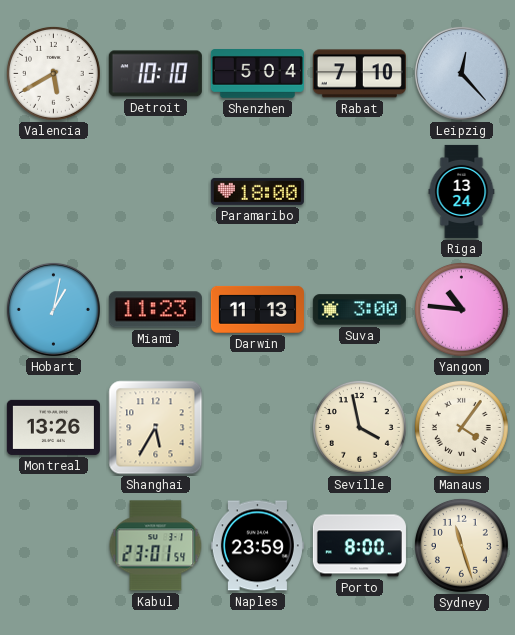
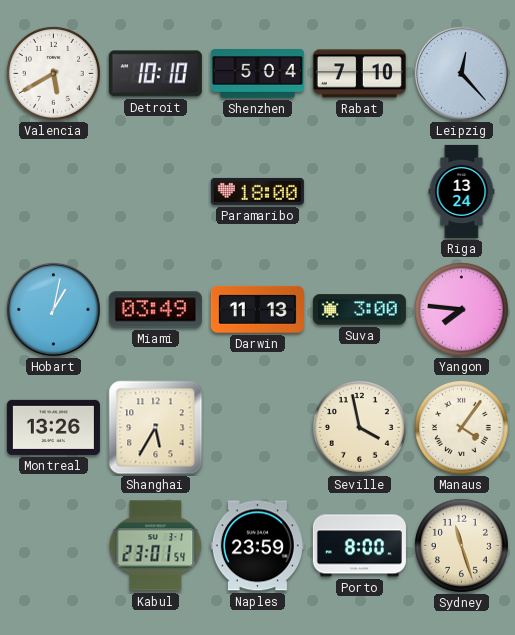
Miami: 11:23 -> 03:49
Yangon: 10:46 -> 7:46
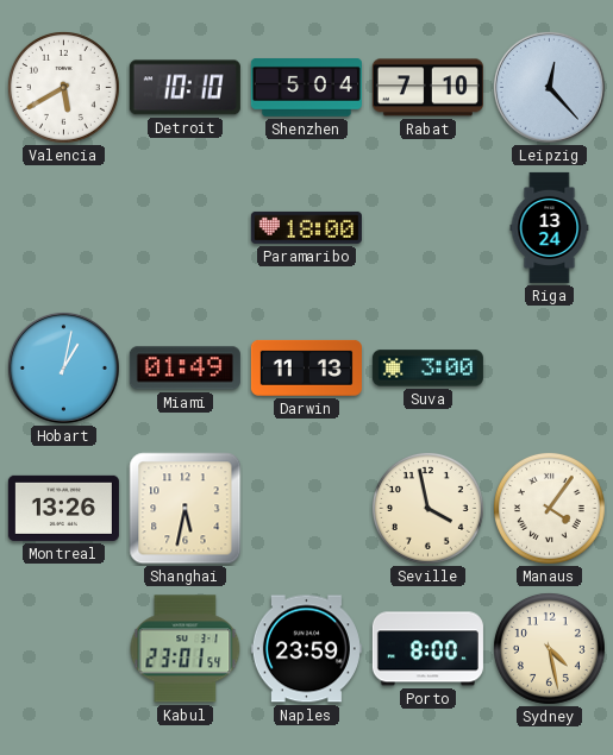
Miami: 03:49 -> 01:49
Yangon: 7:46 -> none
Shanghai: 5:35 -> 5:32
Sydney: 11:27 -> 4:28
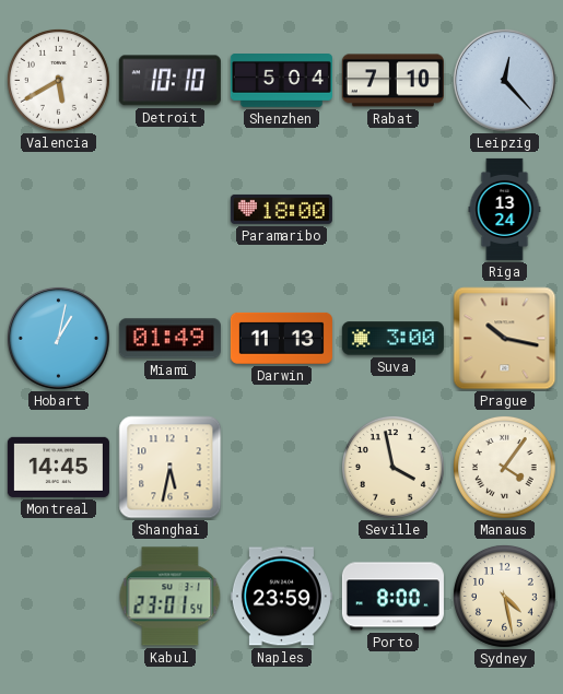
Prague: none -> 10:17
Montreal: 13:26 -> 14:45
